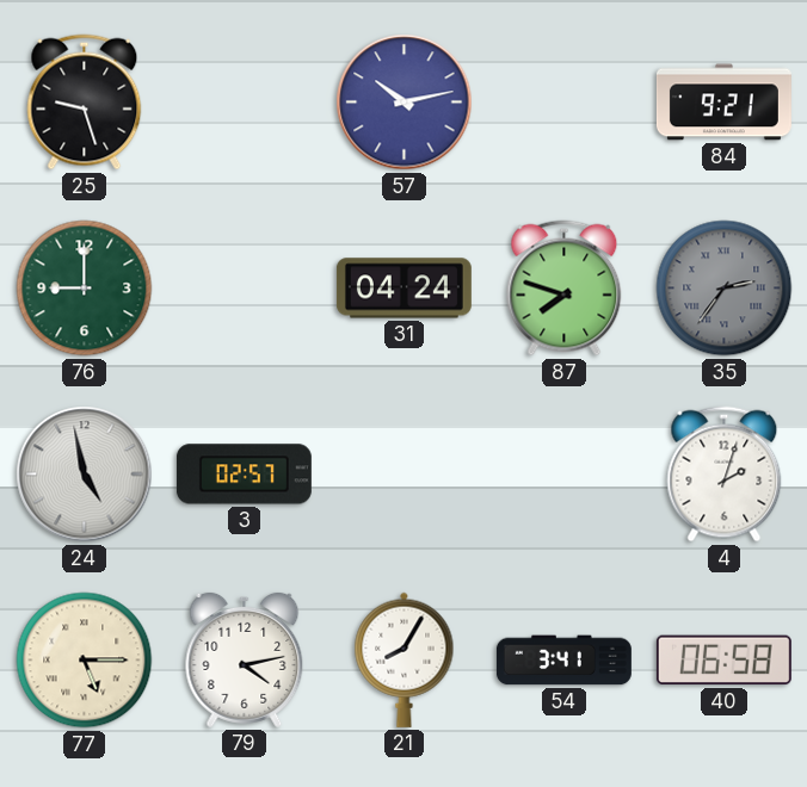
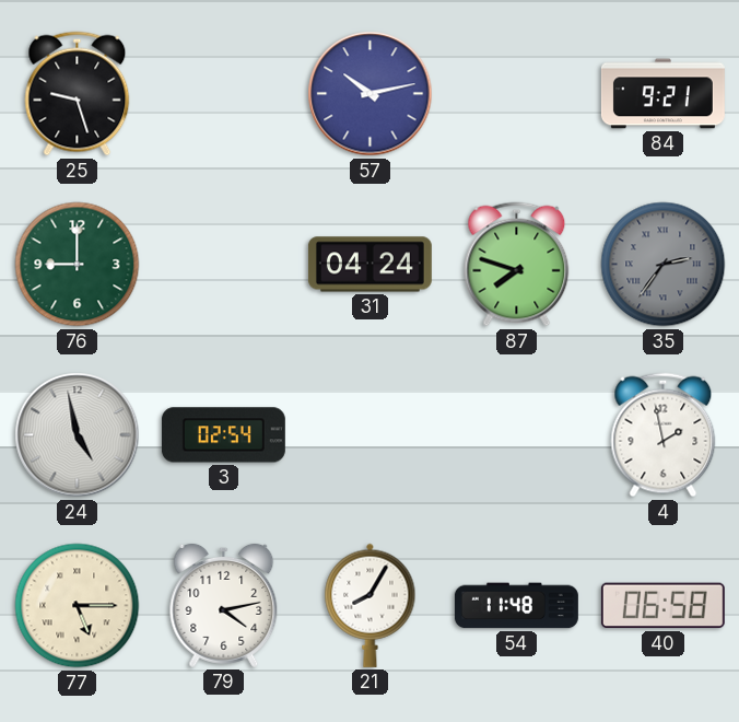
3: 02:57 -> 02:54
4: 2:03 -> 1:58
54: 3:41 -> 11:48
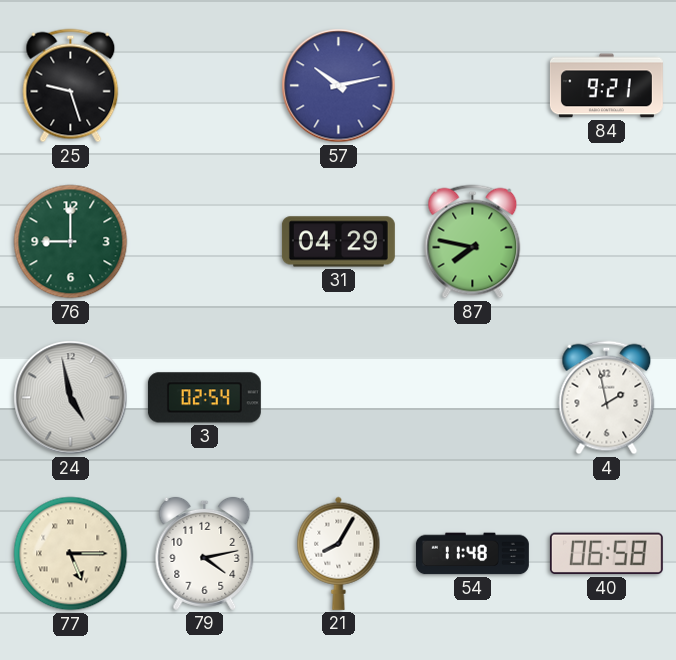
31: 04:24 -> 04:29
87: 7:48 -> 7:47
35: 2:36 -> none
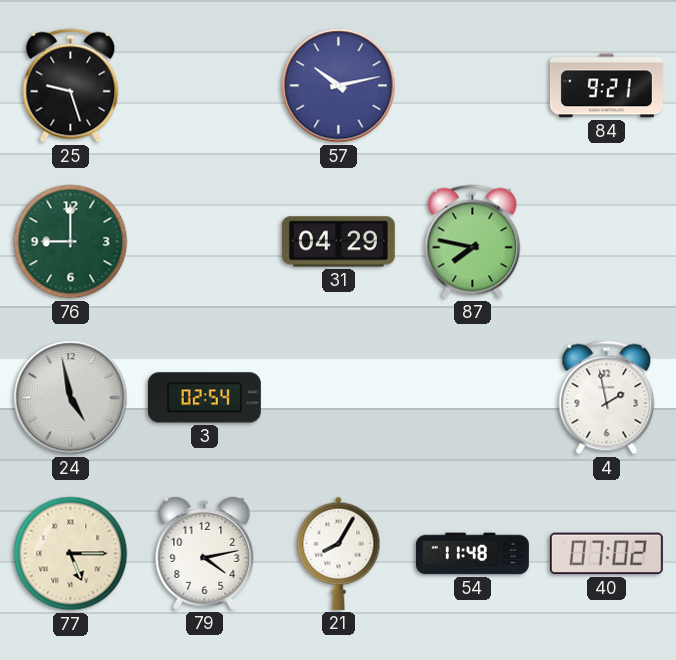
40: 06:58 -> 07:02
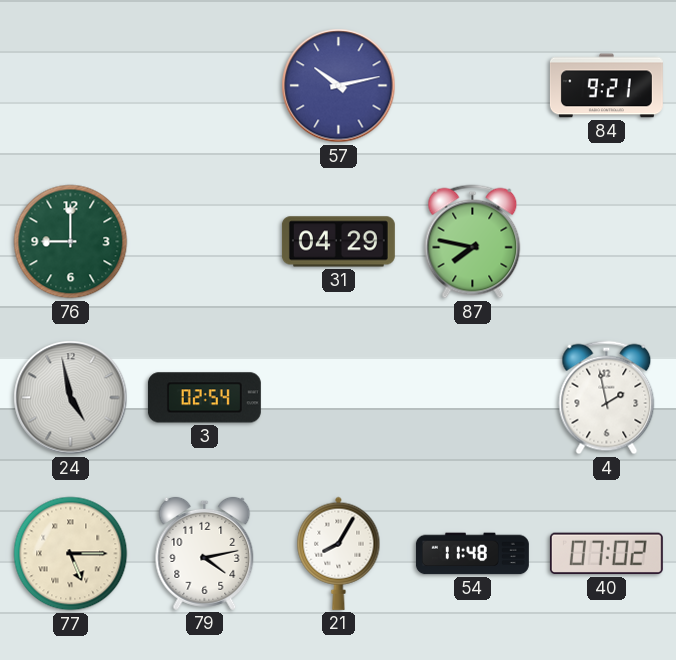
25: 9:27 -> none
